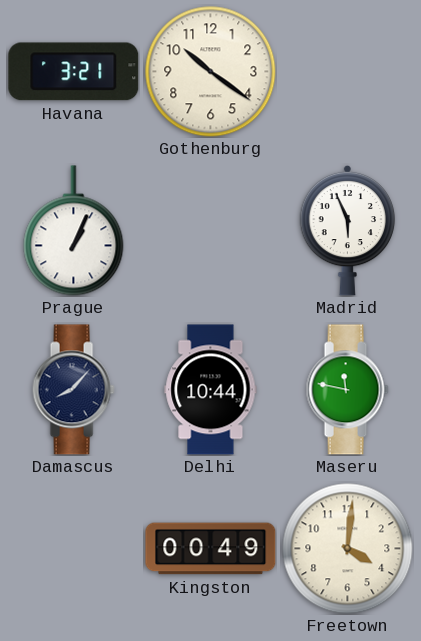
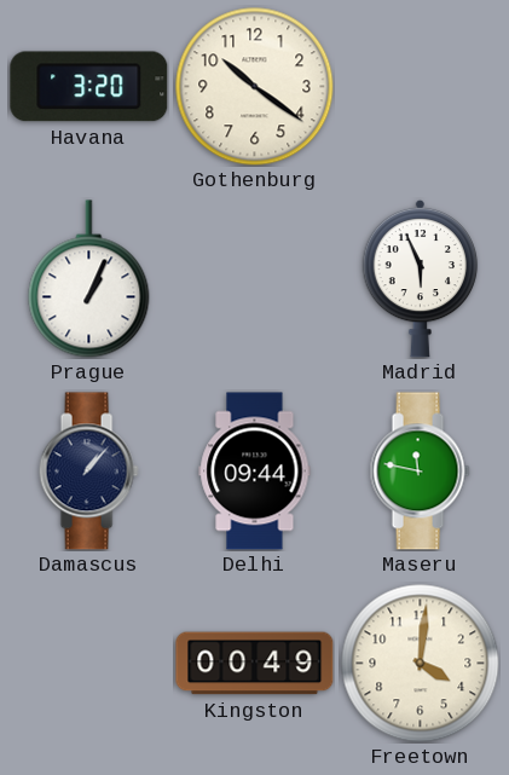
Havana: 3:21 -> 3:20
Damascus: 8:07 -> 1:07
Delhi: 10:44 -> 09:44
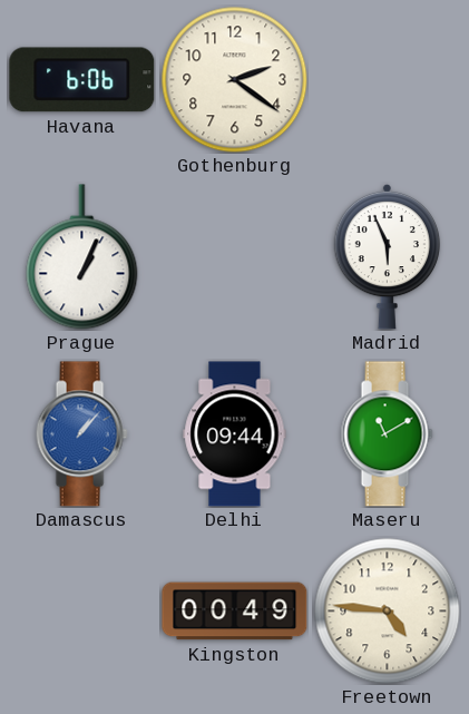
Havana: 3:20 -> 6:06
Gothenburg: 10:21 -> 2:21
Damascus dial: navy -> blue
Maseru: 11:47 -> 11:10
Freetown: 4:01 -> 4:46
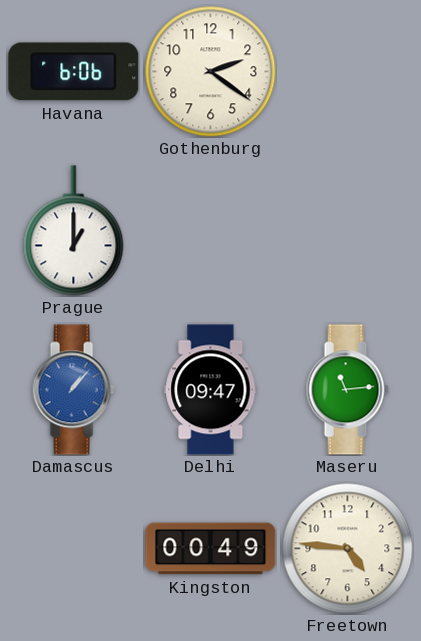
Prague: 1:04 -> 1:00
Madrid: 5:56 -> none
Delhi: 09:44 -> 09:47
Maseru: 11:10 -> 11:14
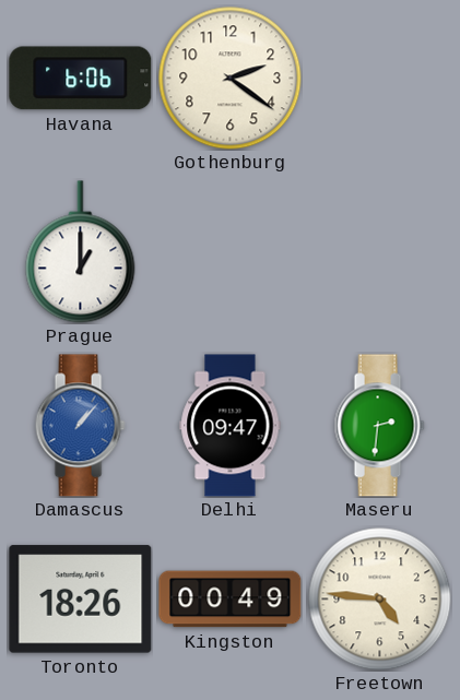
Maseru: 11:14 -> 2:31
Toronto: none -> 18:26
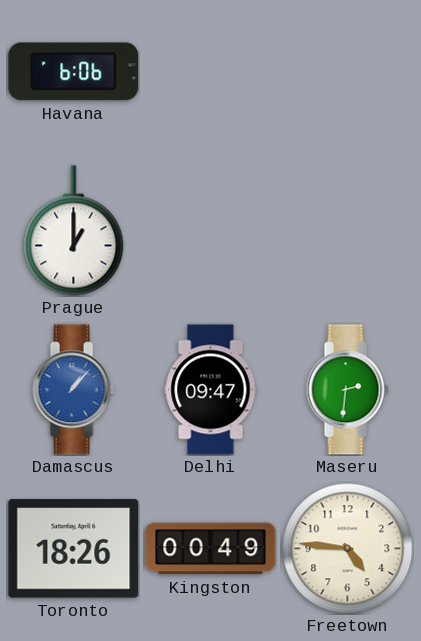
Gothenburg: 2:21 -> none
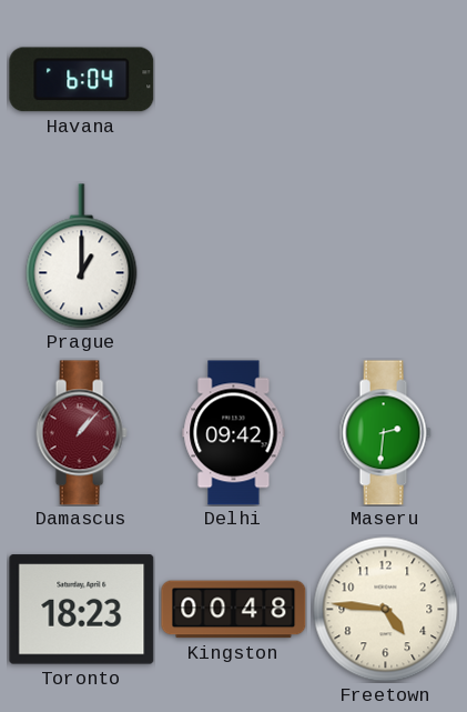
Havana: 6:06 -> 6:04
Damascus dial: blue -> burgundy
Delhi: 09:47 -> 09:42
Toronto: 18:26 -> 18:23
Kingston: 00:49 -> 00:48
